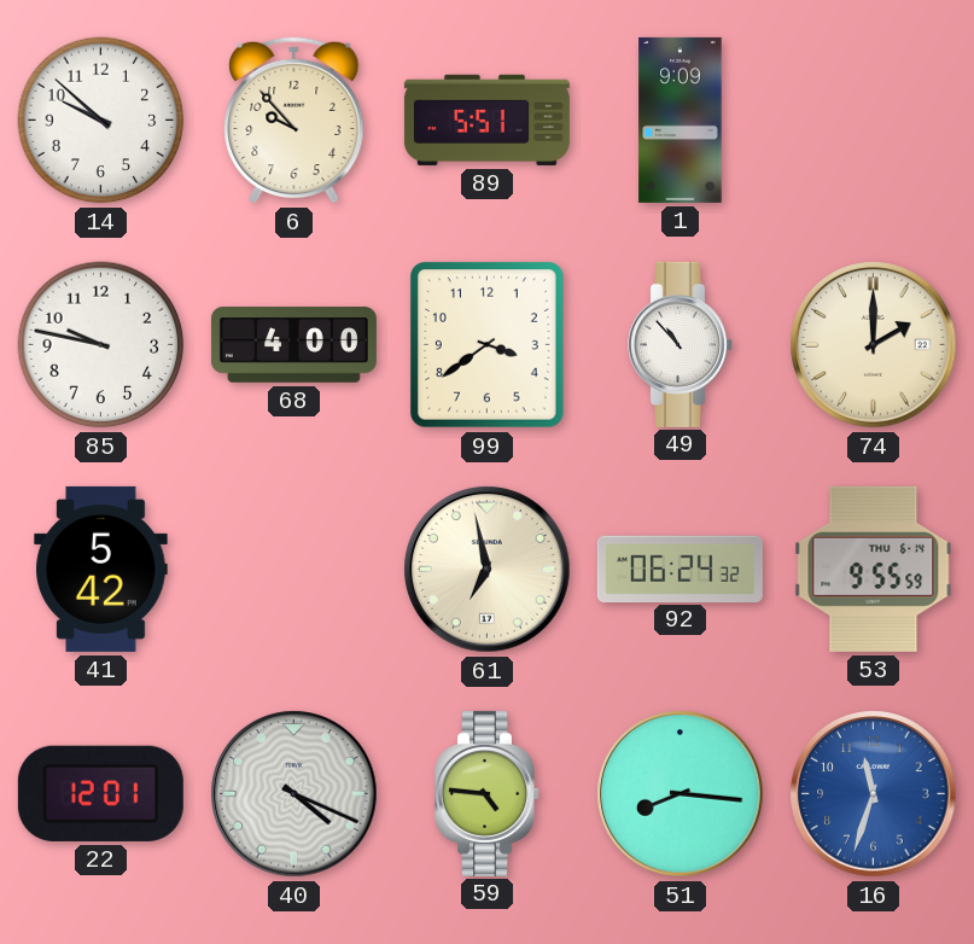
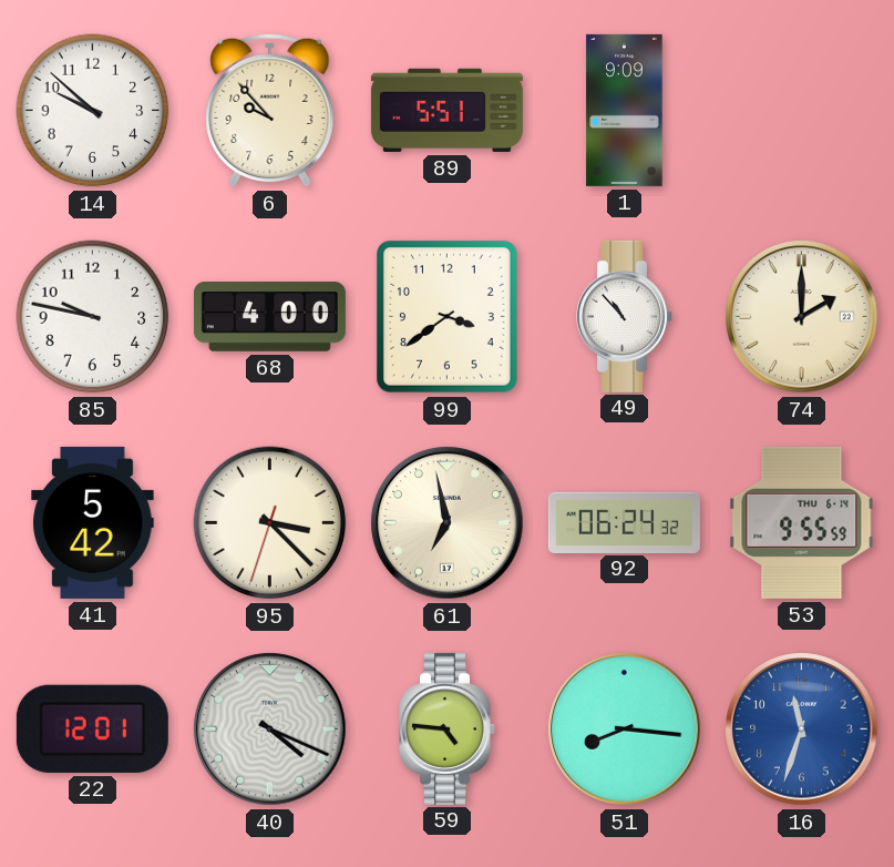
95: none -> 3:22
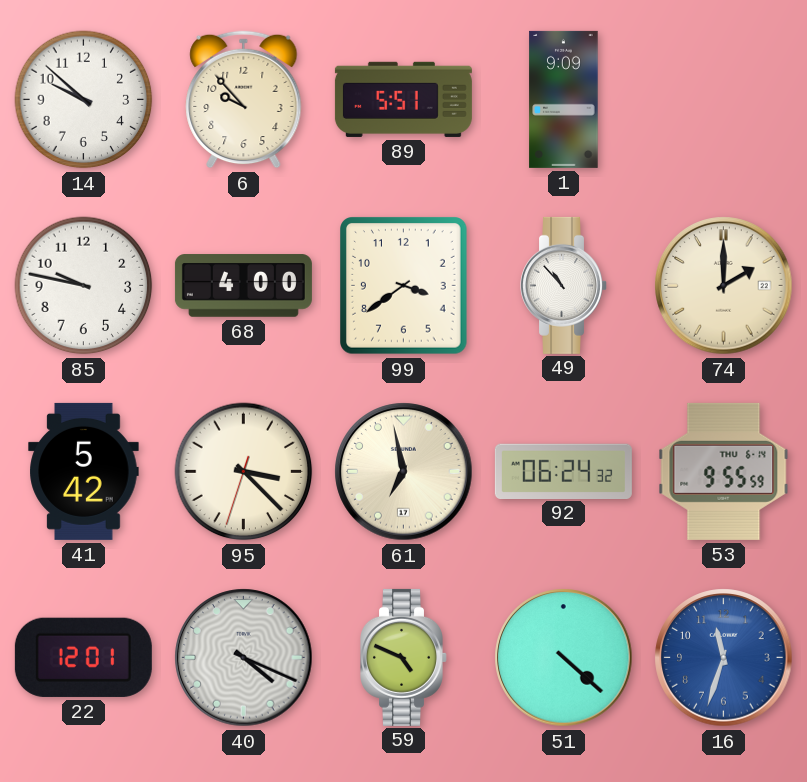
59: 4:46 -> 4:49
51: 8:16 -> 4:22
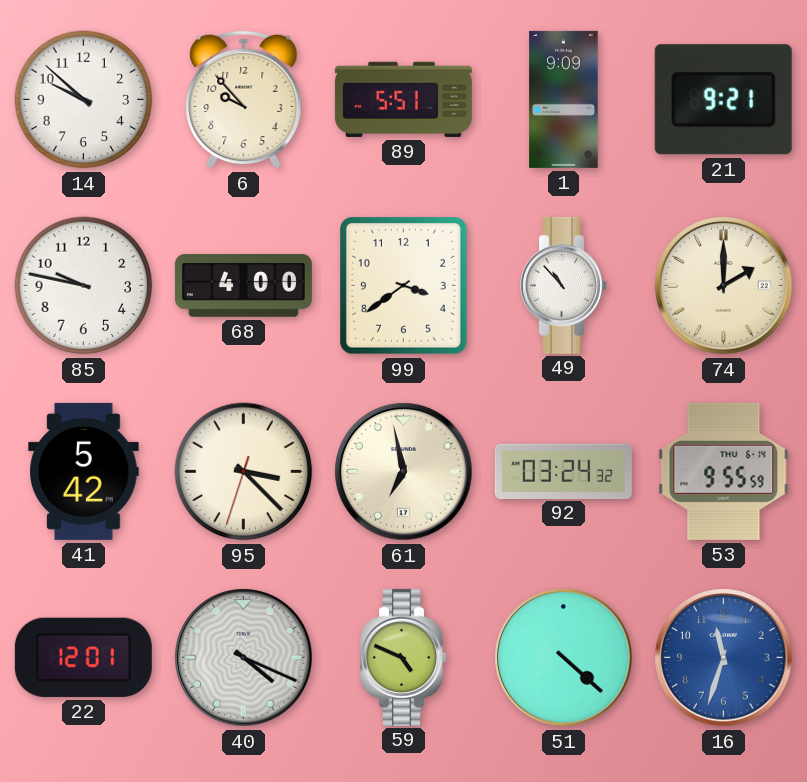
21: none -> 9:21
92: 06:24 -> 03:24
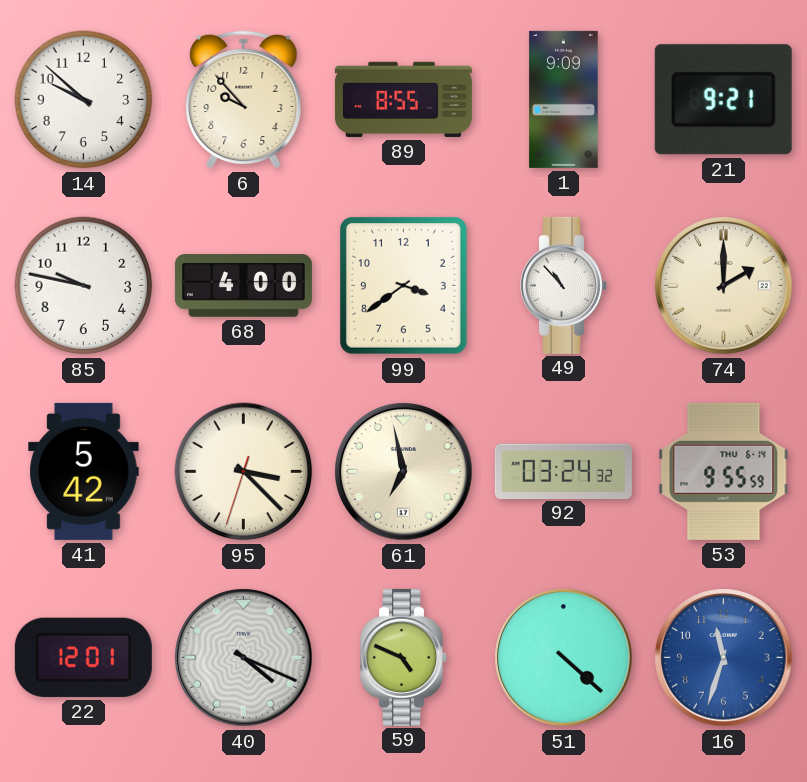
89: 5:51 -> 8:55
